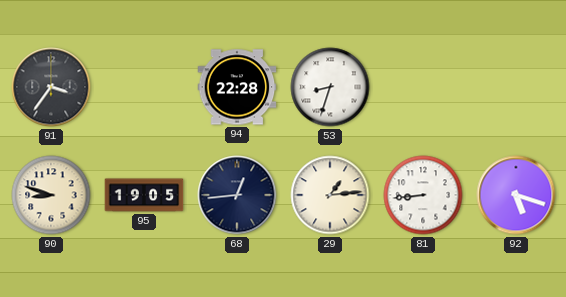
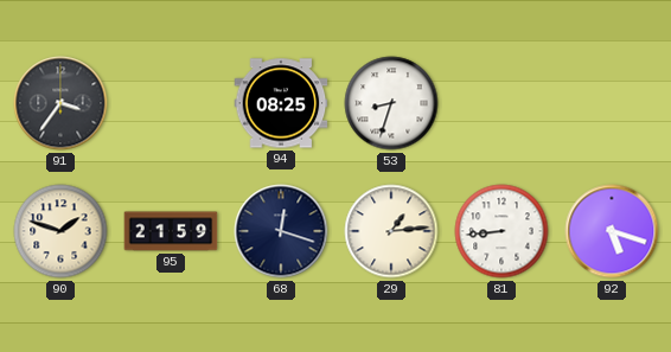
94: 22:28 -> 08:25
90: 8:48 -> 1:48
95: 19:05 -> 21:59
68: 12:44 -> 12:18
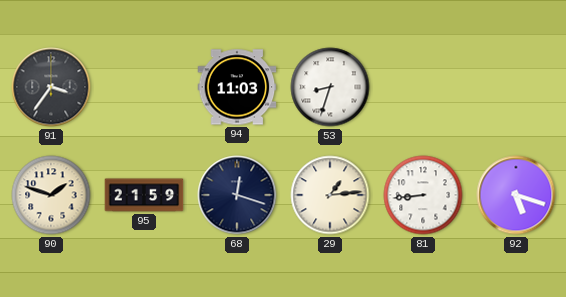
94: 08:25 -> 11:03
